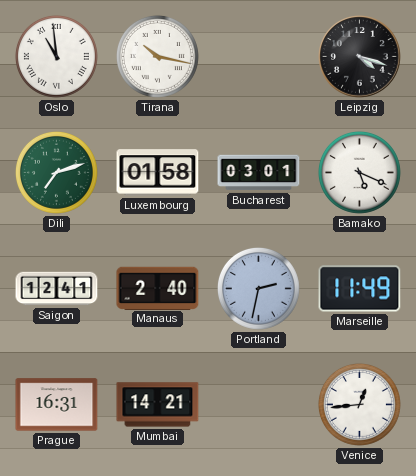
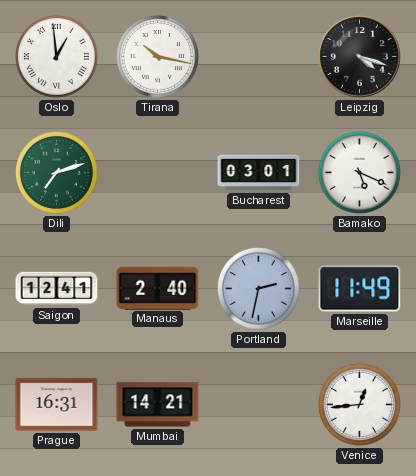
Oslo: 10:59 -> 12:59
Luxembourg: 01:58 -> none
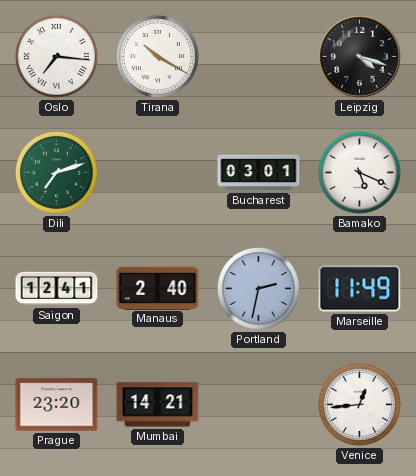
Oslo: 12:59 -> 7:16
Tirana: 10:17 -> 10:20
Prague: 16:31 -> 23:20
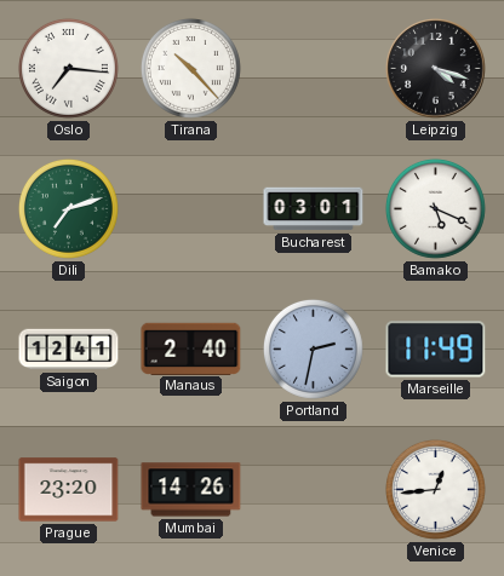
Tirana: 10:20 -> 10:23
Mumbai: 14:21 -> 14:26
